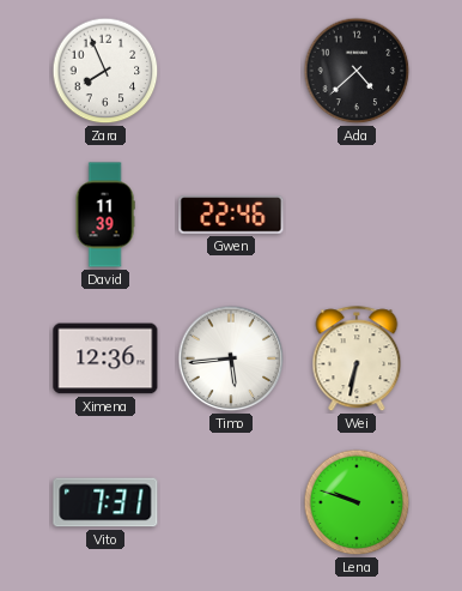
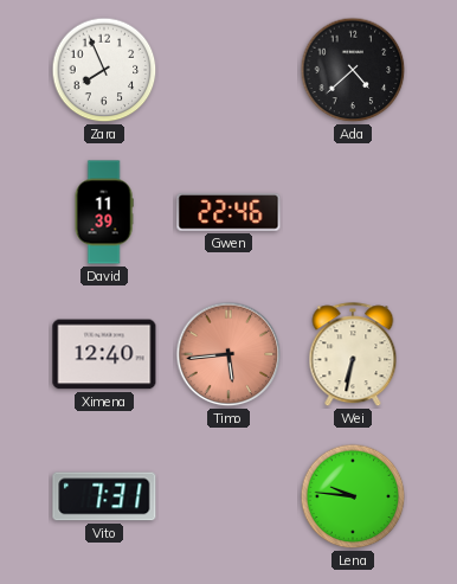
Ximena: 12:36 -> 12:40
Timo dial: white -> salmon
Lena: 9:48 -> 9:46
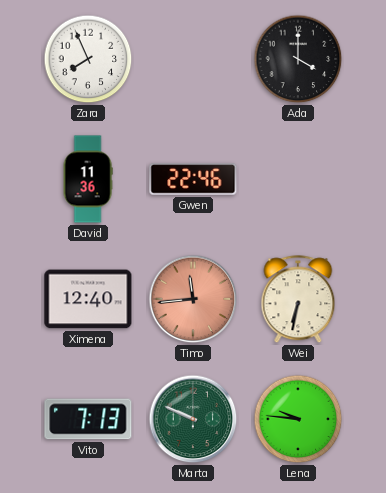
Ada: 4:38 -> 4:00
David: 11:39 -> 11:36
Timo: 5:44 -> 11:44
Vito: 7:31 -> 7:13
Marta: none -> 9:49
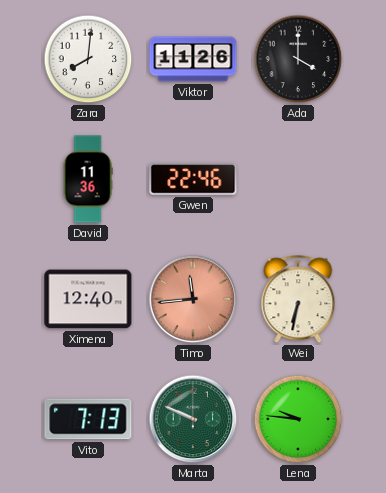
Zara: 7:56 -> 8:01
Viktor: none -> 11:26
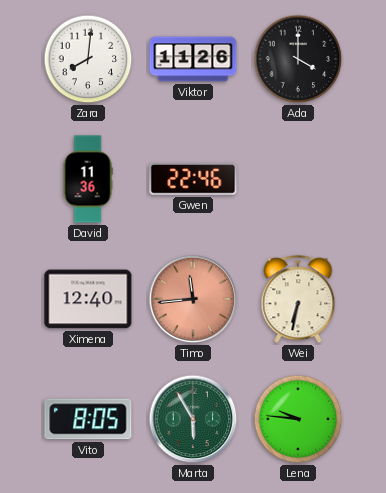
Vito: 7:13 -> 8:05
Marta: 9:49 -> 5:55
